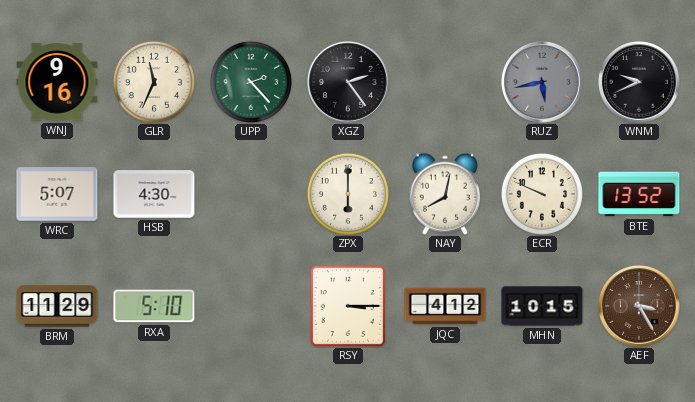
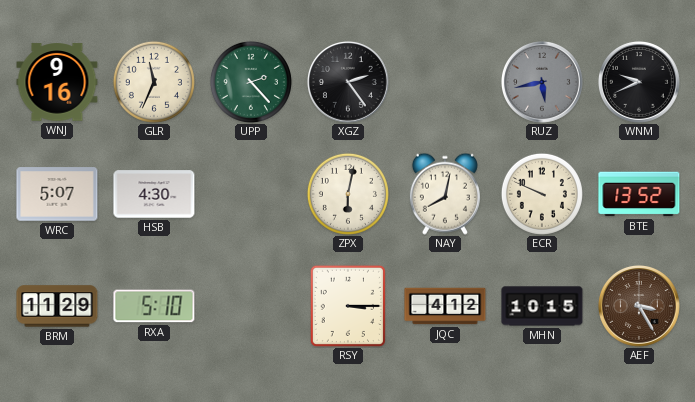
ZPX: 6:00 -> 6:02
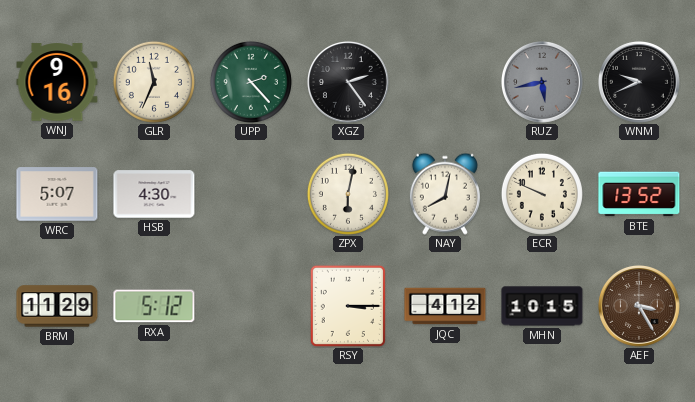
RXA: 5:10 -> 5:12
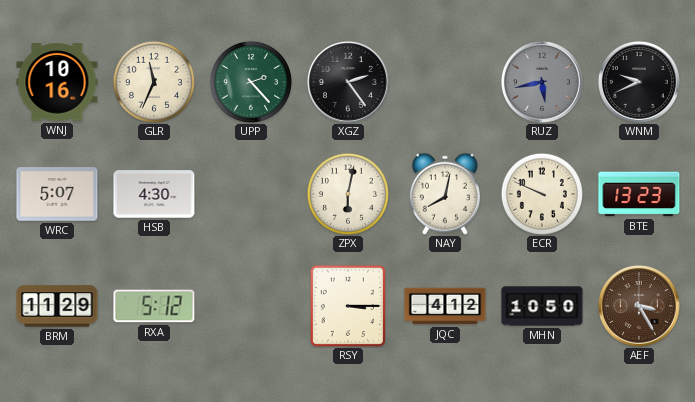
WNJ: 9:16 -> 10:16
BTE: 13:52 -> 13:23
MHN: 10:15 -> 10:50
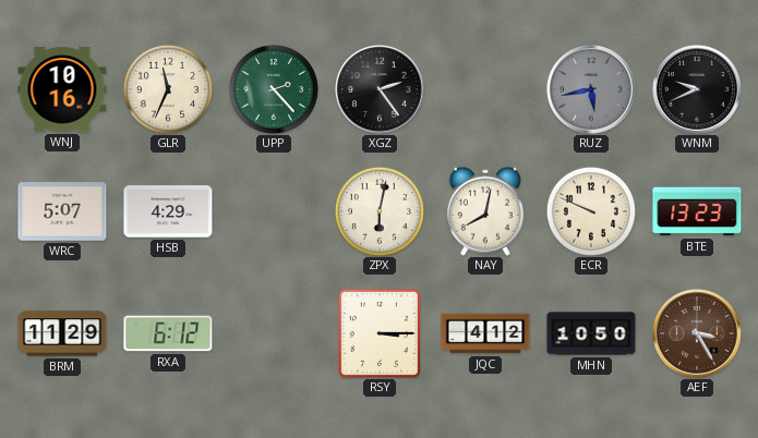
HSB: 4:30 -> 4:29
RXA: 5:12 -> 6:12
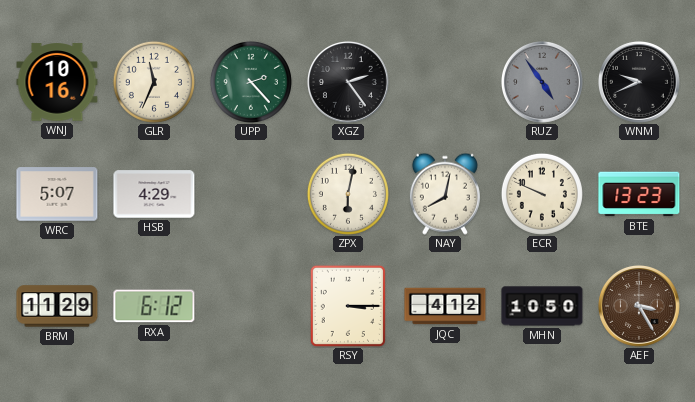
RUZ: 5:43 -> 4:54
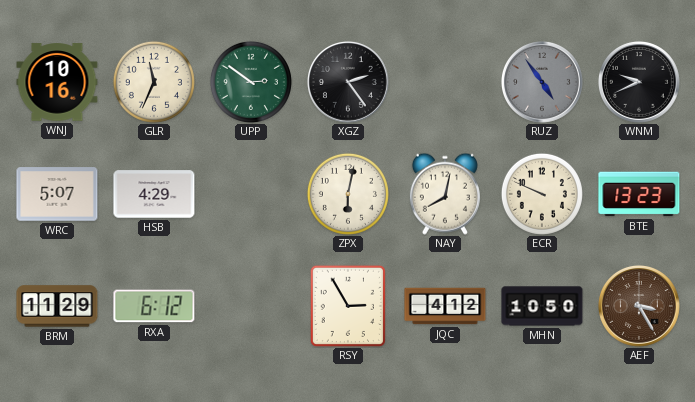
UPP: 2:23 -> 2:51
RSY: 3:15 -> 2:55
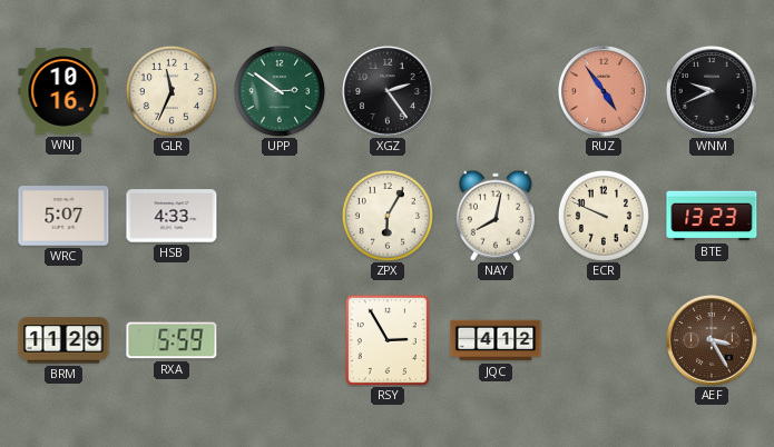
RUZ dial: grey -> salmon
HSB: 4:29 -> 4:33
ZPX: 6:02 -> 6:05
RXA: 6:12 -> 5:59
MHN: 10:50 -> none
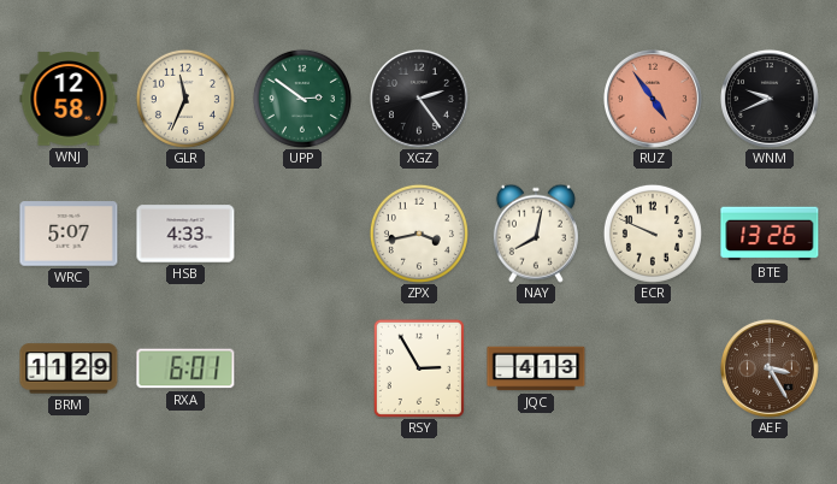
WNJ: 10:16 -> 12:58
ZPX: 6:05 -> 3:43
BTE: 13:23 -> 13:26
RXA: 5:59 -> 6:01
JQC: 4:12 -> 4:13
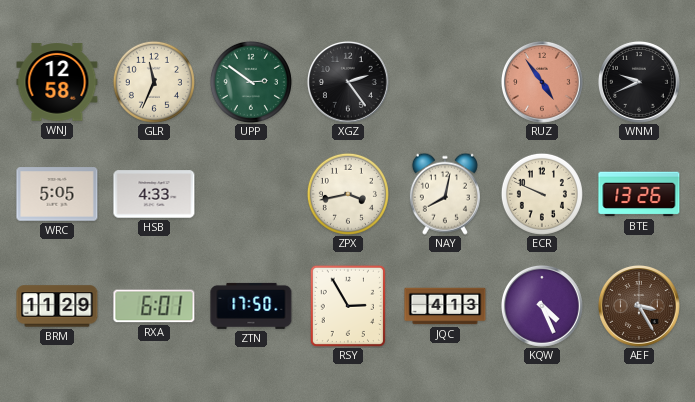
WRC: 5:07 -> 5:05
ZTN: none -> 17:50
KQW: none -> 4:26
